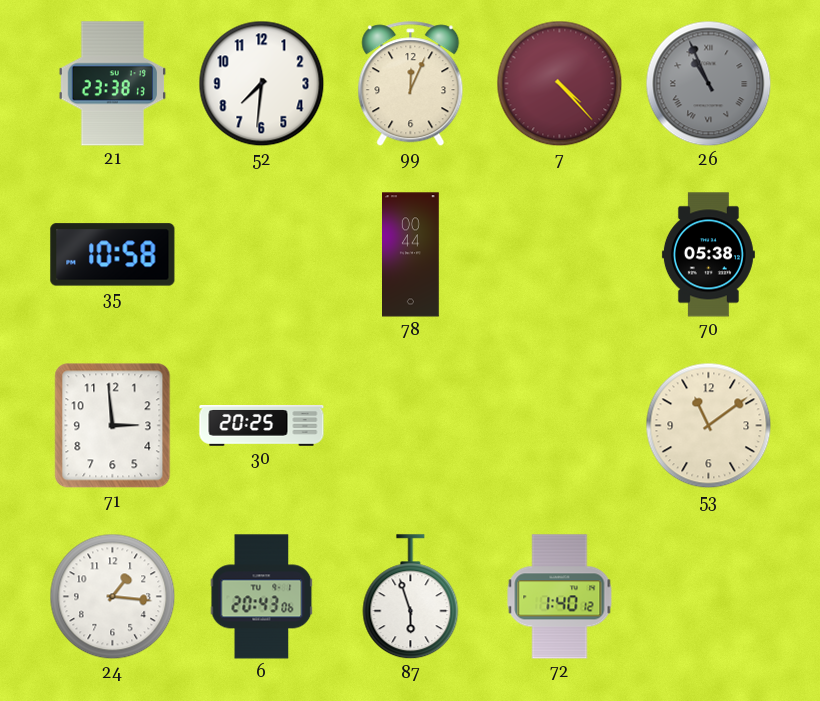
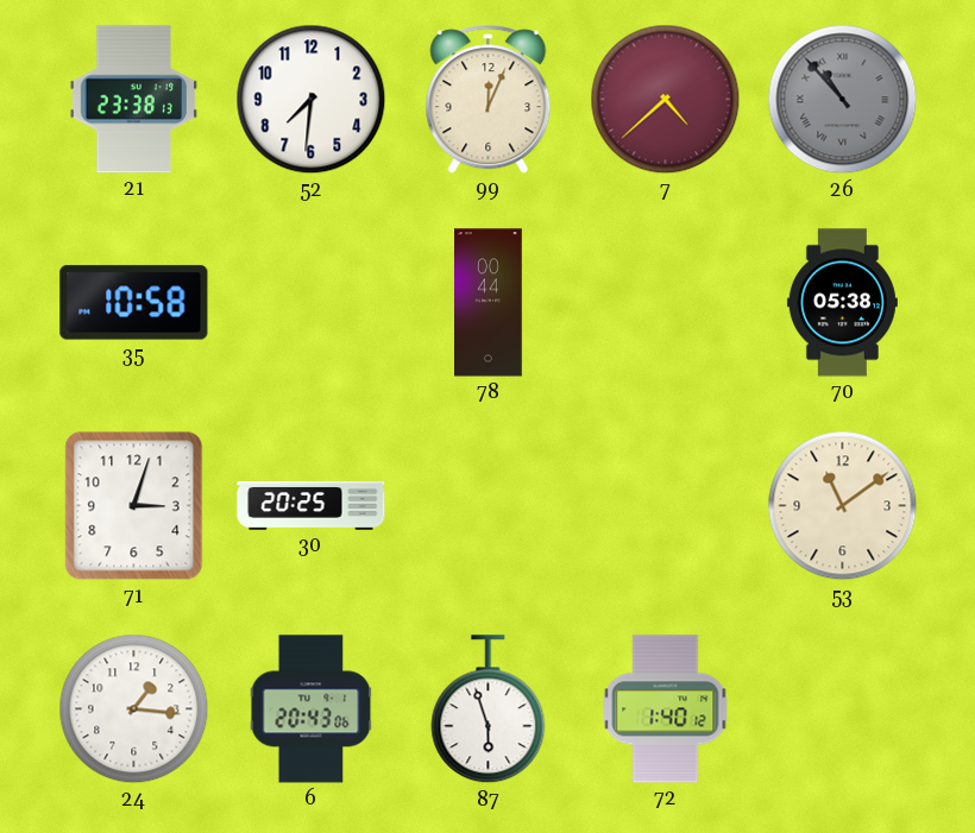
7: 4:23 -> 4:38
26: 10:56 -> 10:53
71: 2:59 -> 3:03
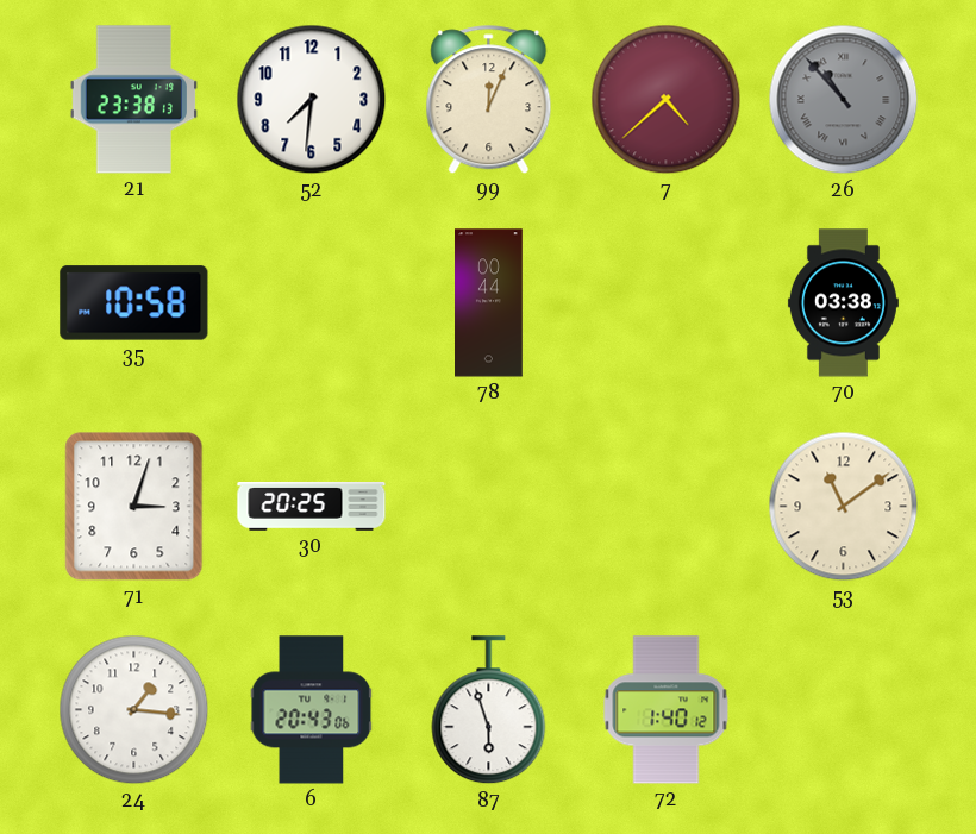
70: 05:38 -> 03:38
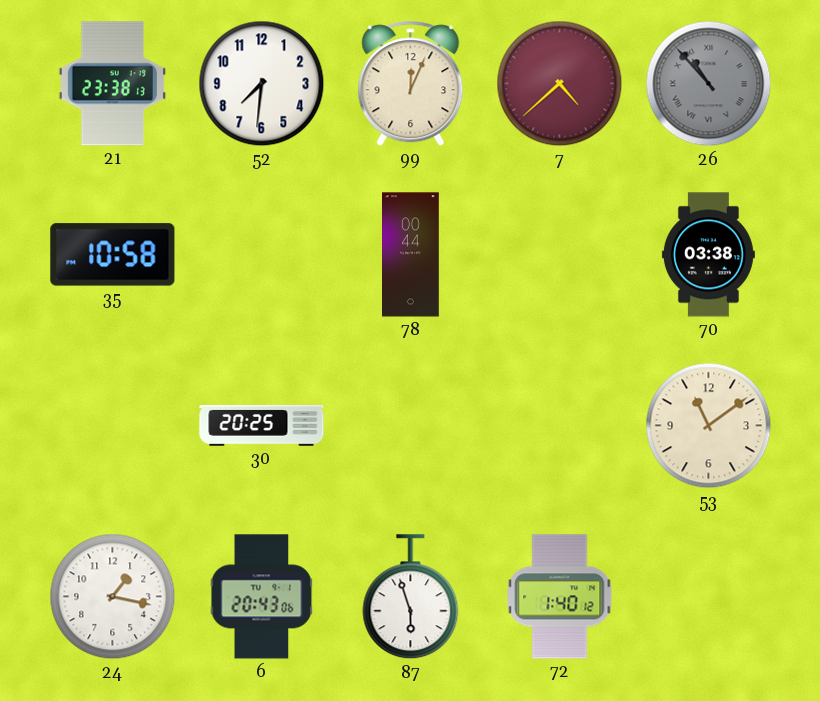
71: 3:03 -> none
24: 1:16 -> 1:17
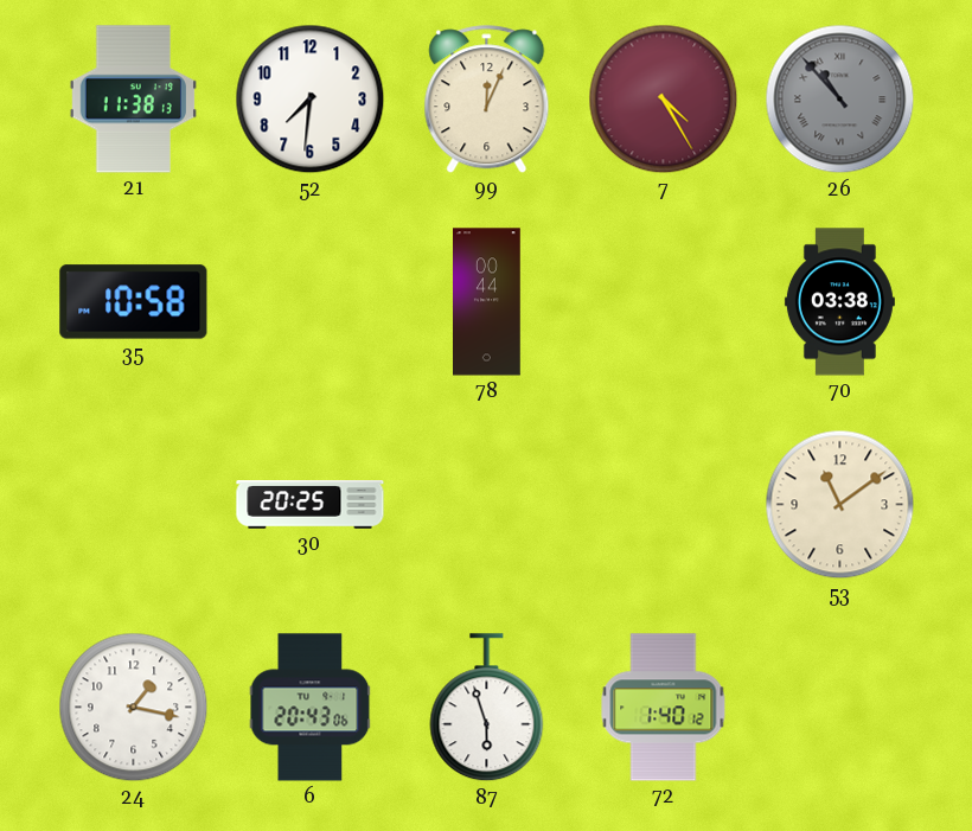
21: 23:38 -> 11:38
7: 4:38 -> 4:25
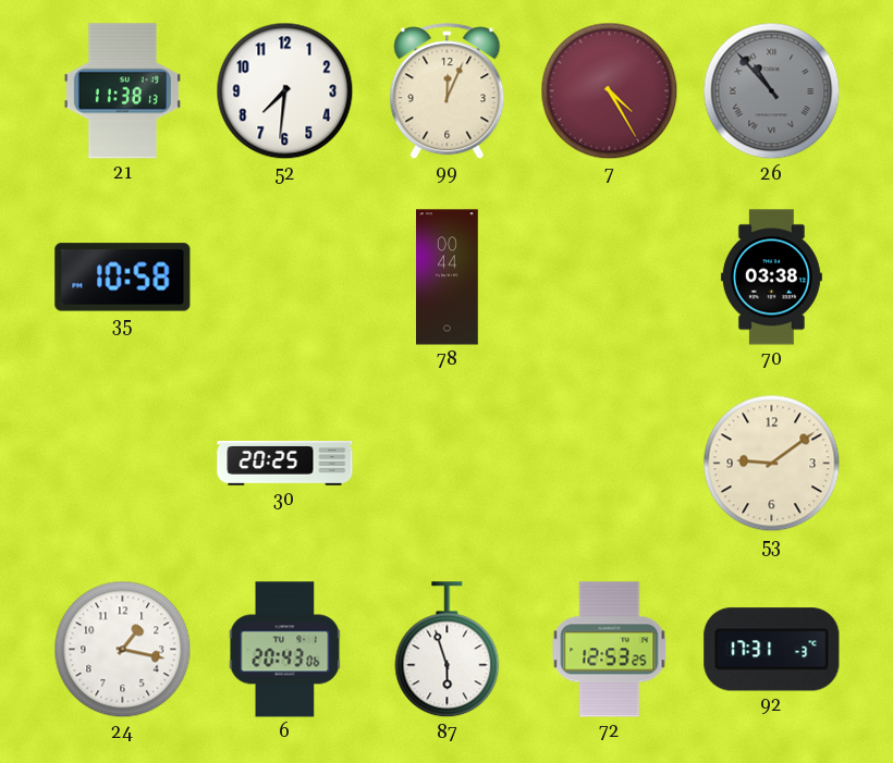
53: 11:09 -> 9:09
72: 1:40 -> 12:53
92: none -> 17:31
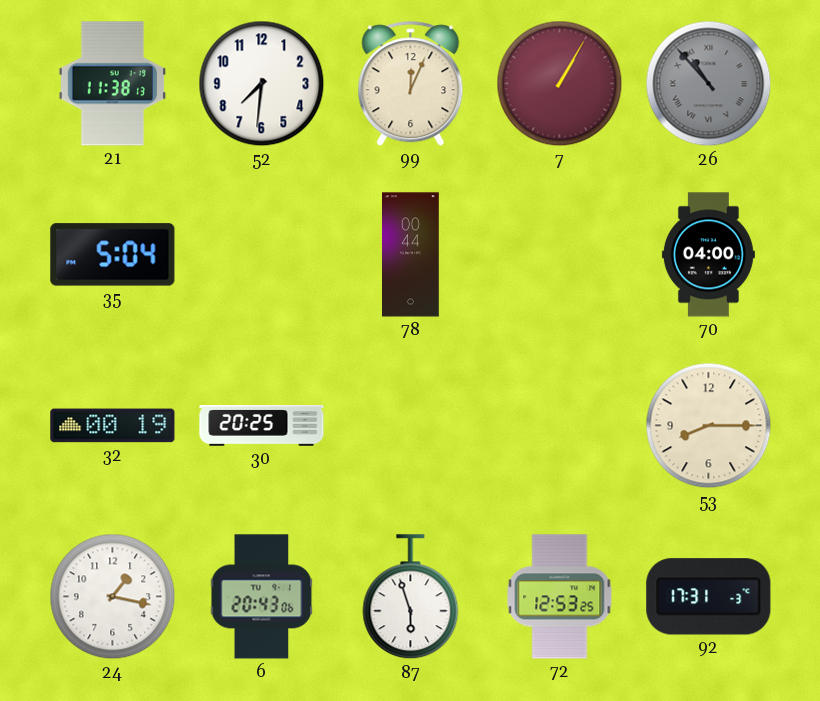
7: 4:25 -> 1:05
35: 10:58 -> 5:04
70: 03:38 -> 04:00
32: none -> 00:19
53: 9:09 -> 8:15
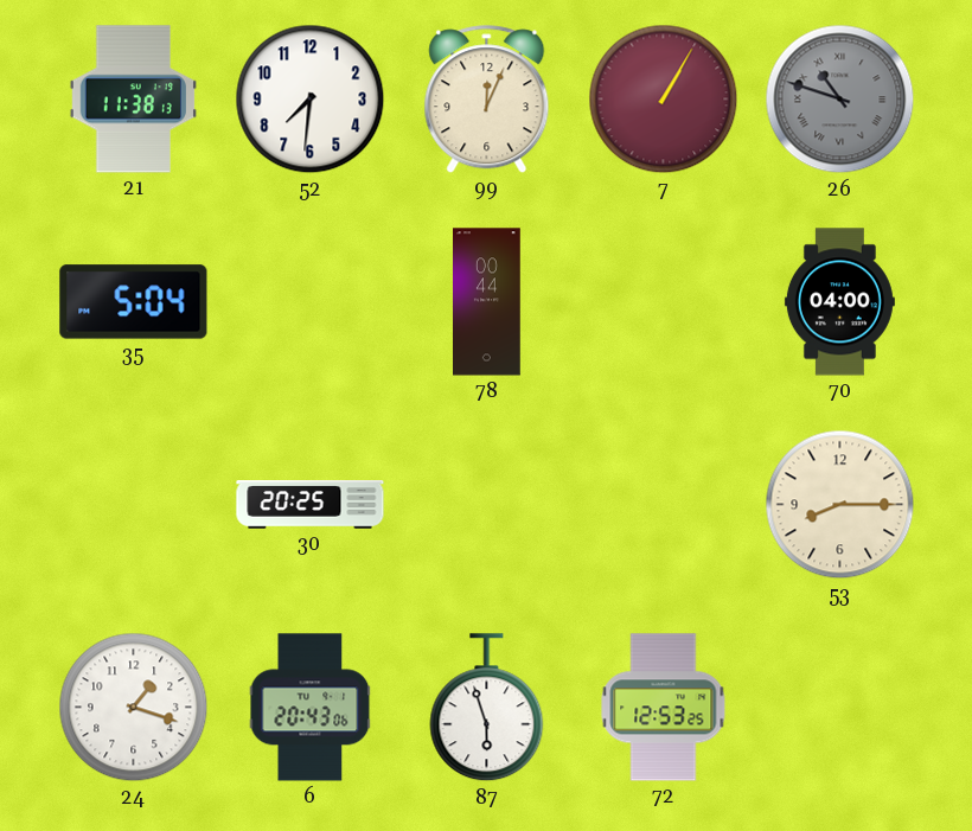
26: 10:53 -> 10:48
32: 00:19 -> none
24: 1:17 -> 1:18
92: 17:31 -> none
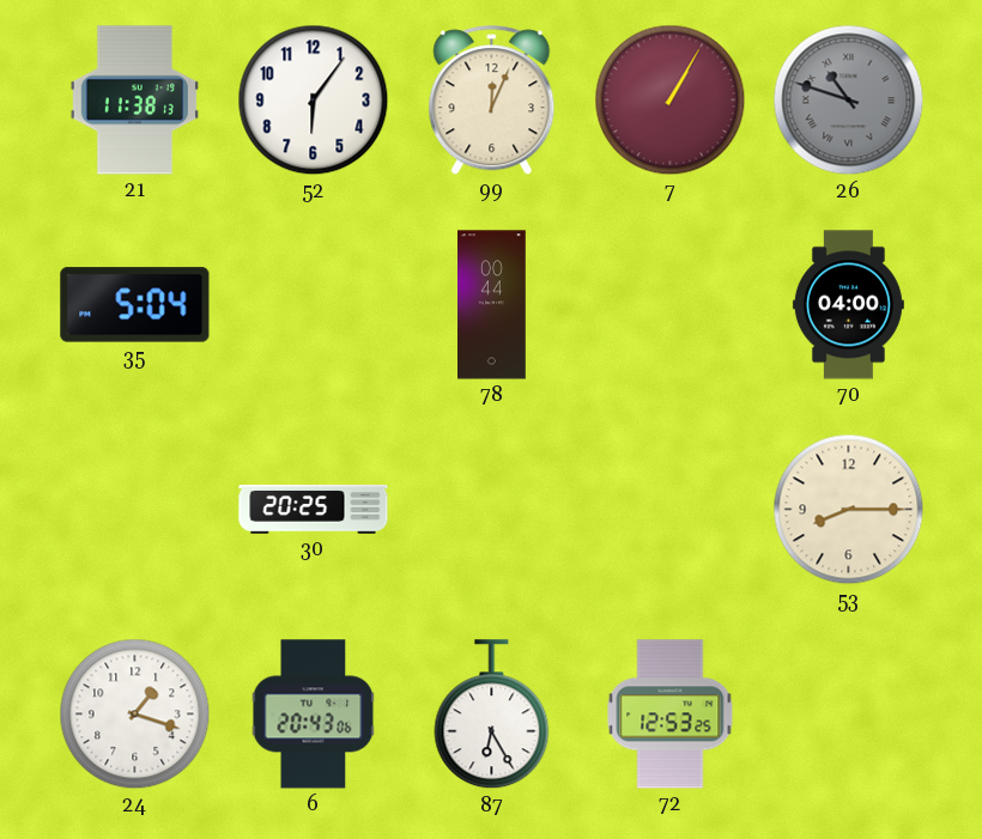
52: 7:31 -> 6:06
87: 5:57 -> 6:25
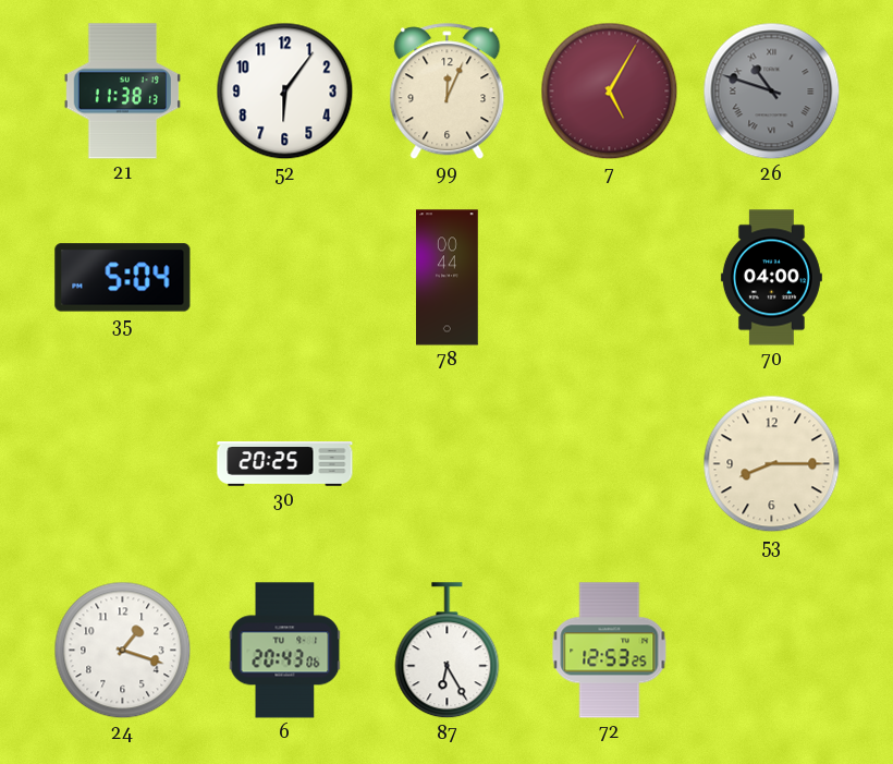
7: 1:05 -> 5:05
